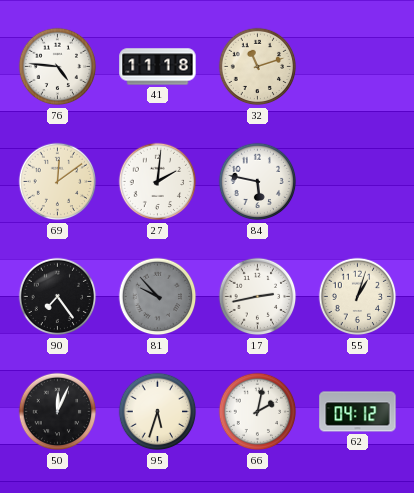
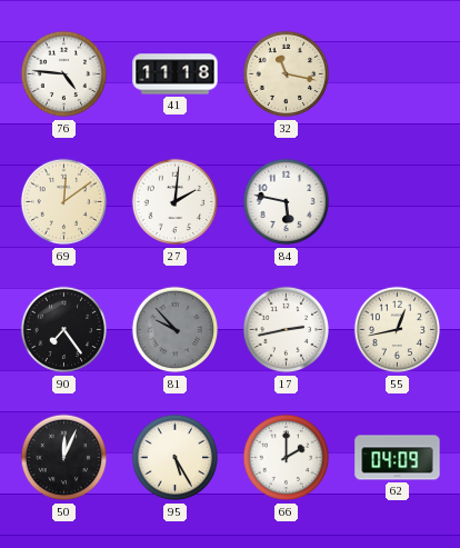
32: 11:12 -> 11:17
55: 1:03 -> 12:43
95: 5:33 -> 5:25
66: 2:02 -> 2:00
62: 04:12 -> 04:09
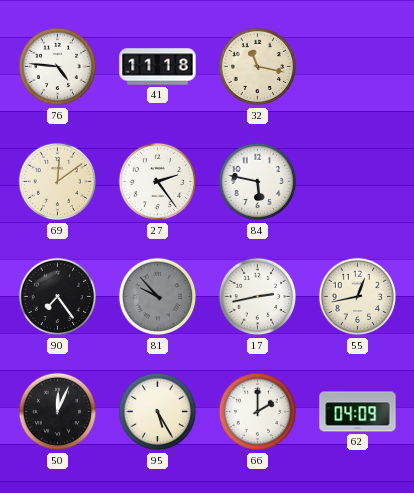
27: 2:01 -> 2:24
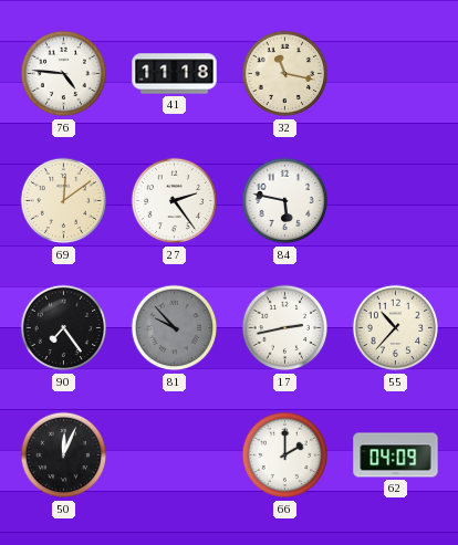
55: 12:43 -> 10:37
95: 5:25 -> none
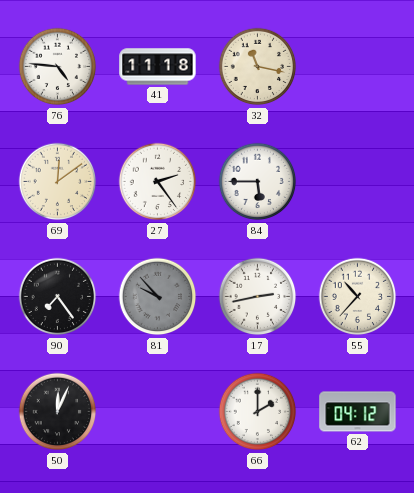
84: 5:47 -> 5:45
62: 04:09 -> 04:12
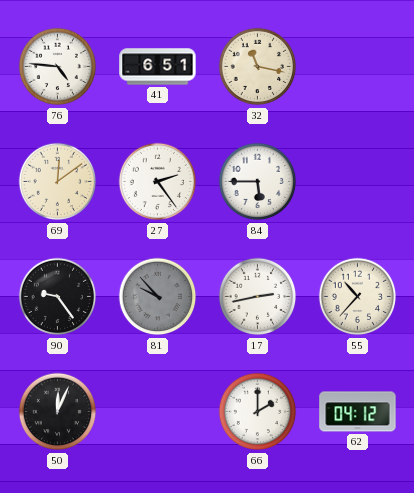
41: 11:18 -> 6:51
90: 7:24 -> 9:24
